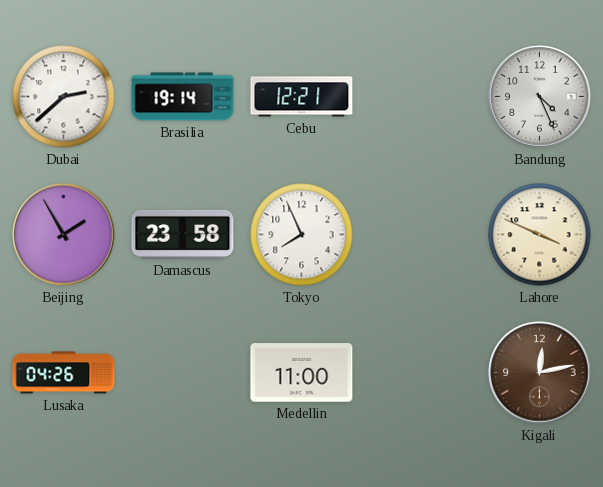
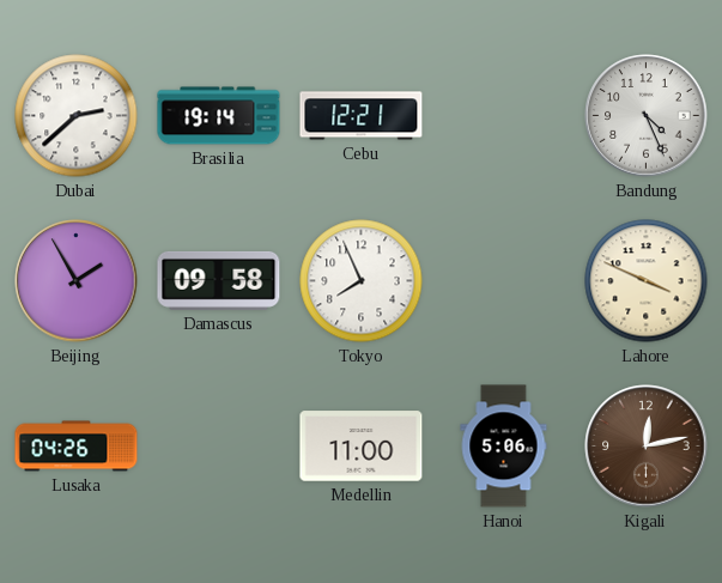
Damascus: 23:58 -> 09:58
Hanoi: none -> 5:06
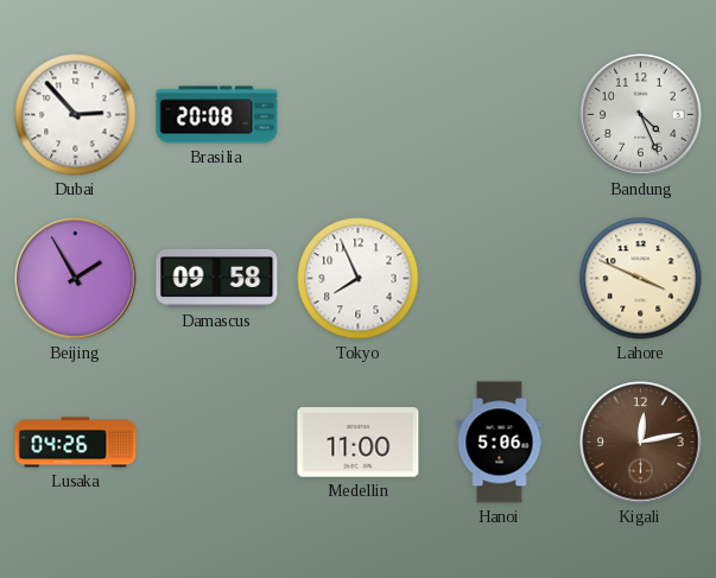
Dubai: 2:38 -> 2:53
Brasilia: 19:14 -> 20:08
Cebu: 12:21 -> none
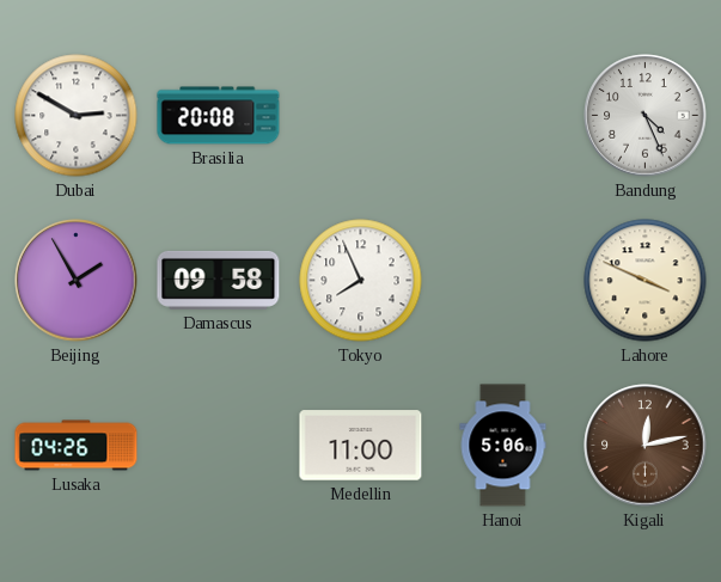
Dubai: 2:53 -> 2:50
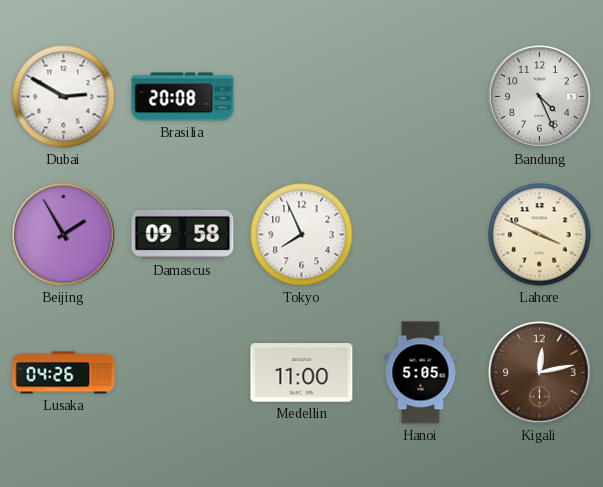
Hanoi: 5:06 -> 5:05
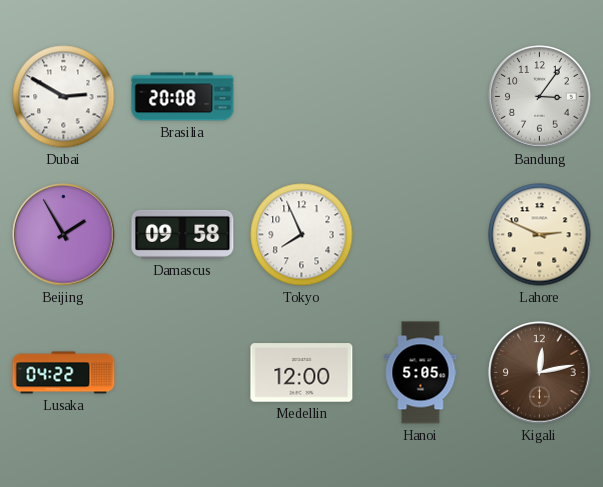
Bandung: 4:26 -> 3:06
Lahore: 3:49 -> 2:49
Lusaka: 04:26 -> 04:22
Medellin: 11:00 -> 12:00
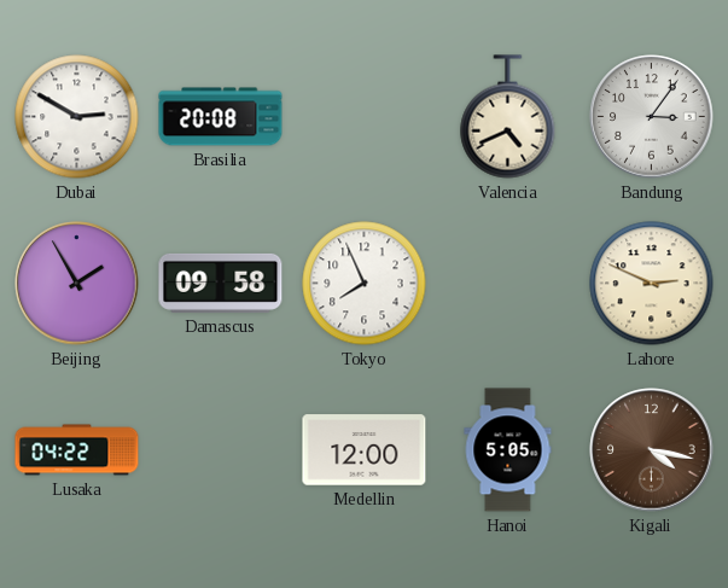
Valencia: none -> 4:41
Kigali: 12:13 -> 4:17
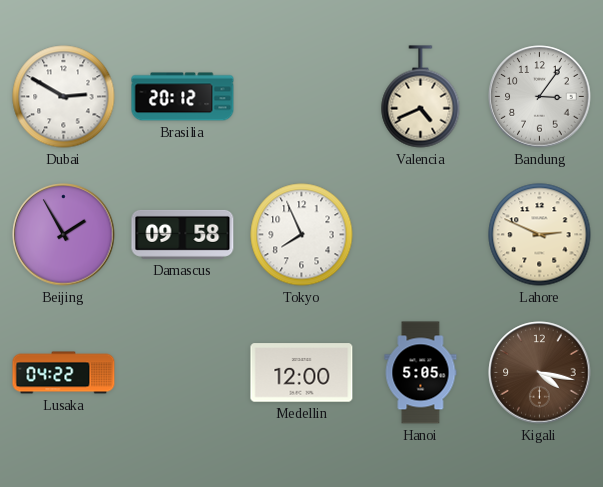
Brasilia: 20:08 -> 20:12
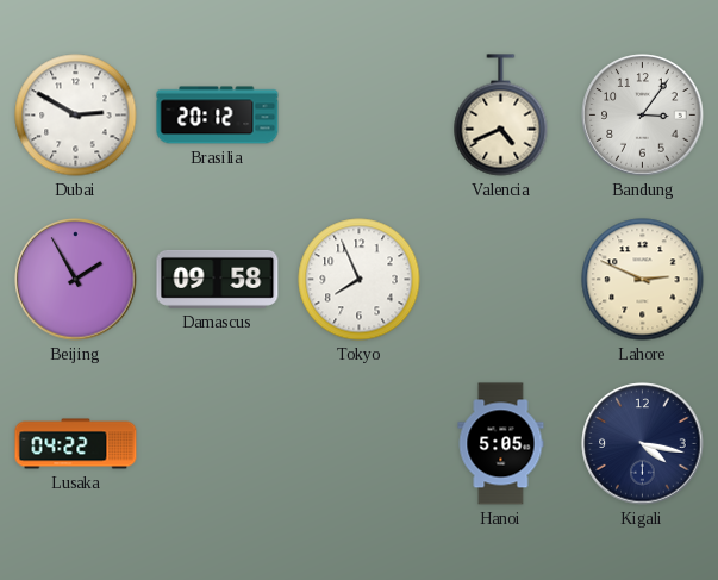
Medellin: 12:00 -> none
Kigali dial: brown -> navy
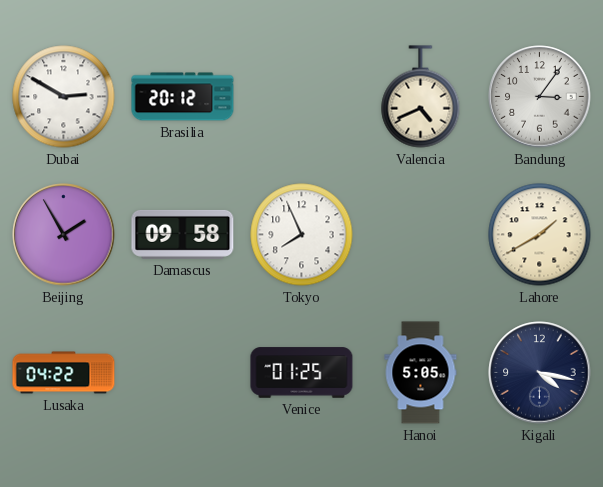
Lahore: 2:49 -> 1:40
Venice: none -> 01:25
